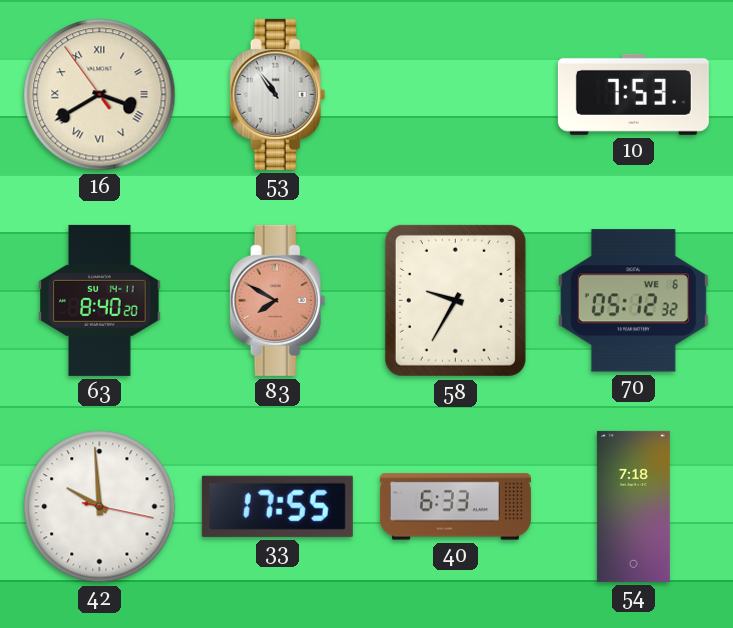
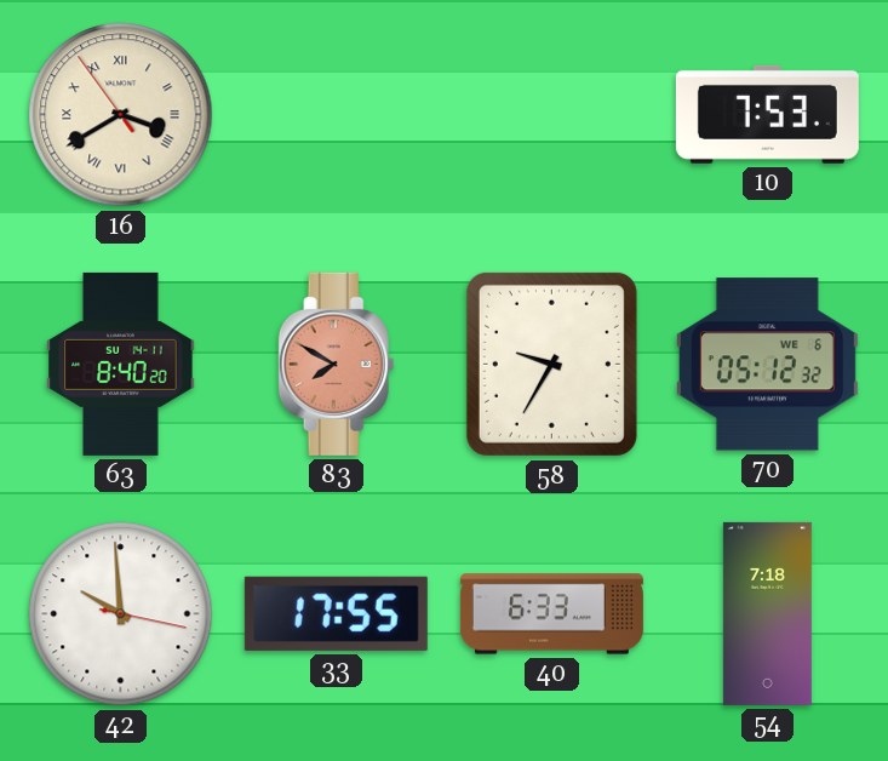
53: 10:54 -> none
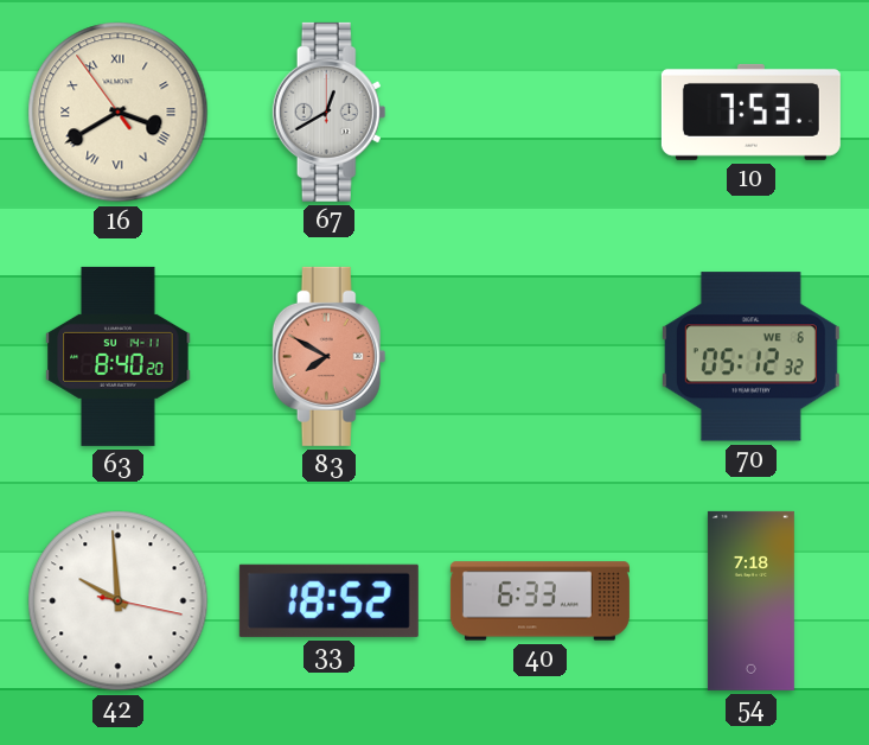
67: none -> 12:40
58: 9:35 -> none
33: 17:55 -> 18:52
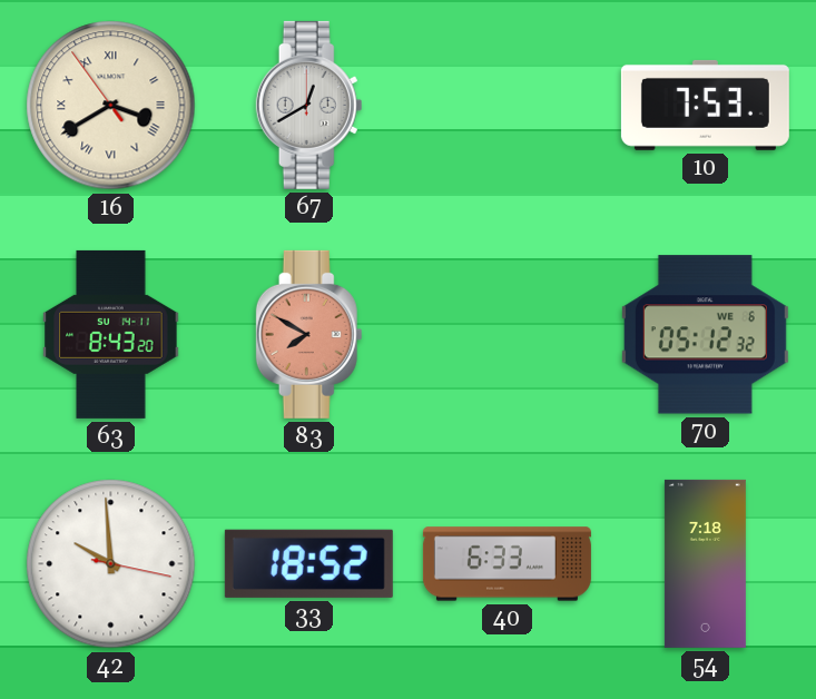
63: 8:40 -> 8:43
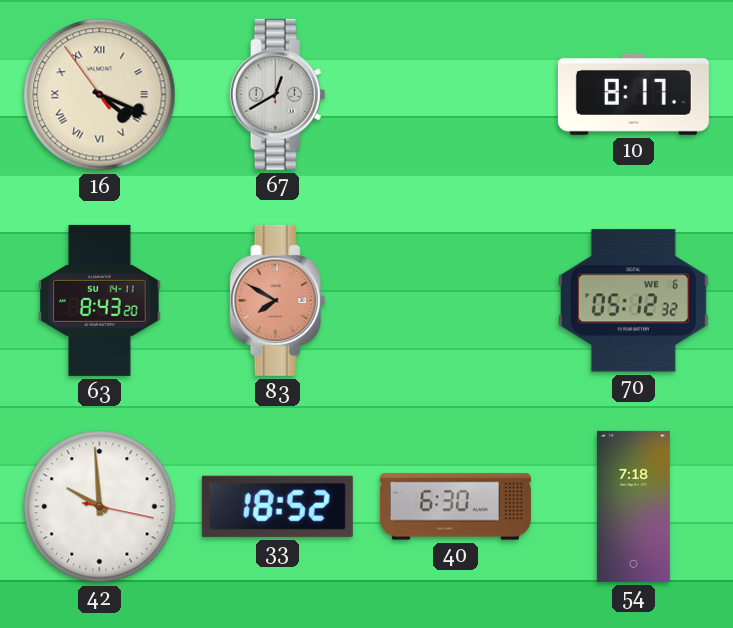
16: 3:39 -> 4:18
10: 7:53 -> 8:17
40: 6:33 -> 6:30
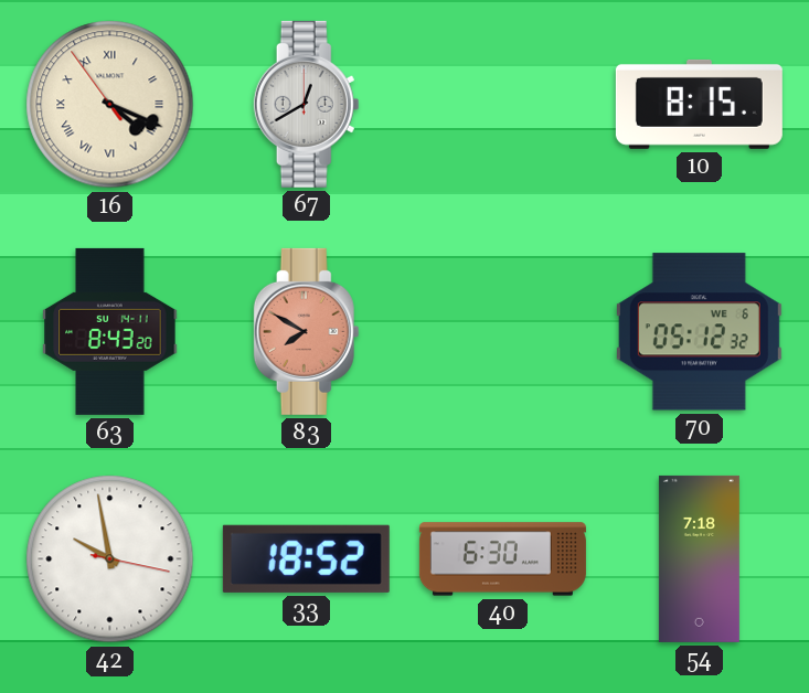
10: 8:17 -> 8:15
42: 9:59 -> 9:58
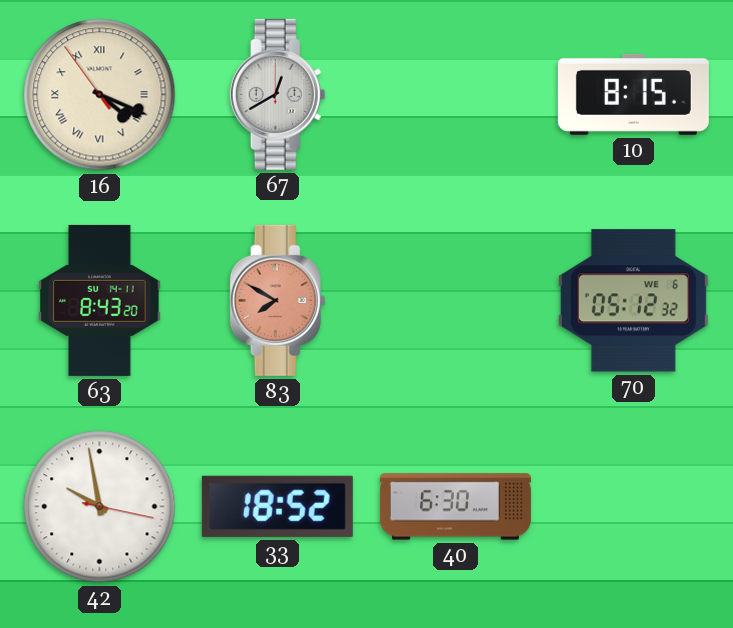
54: 7:18 -> none
